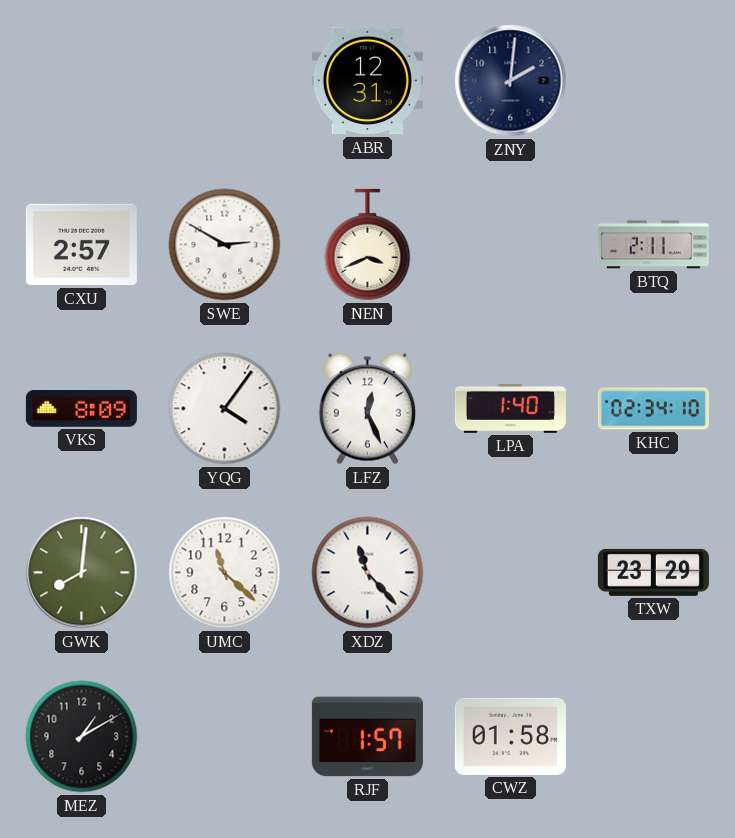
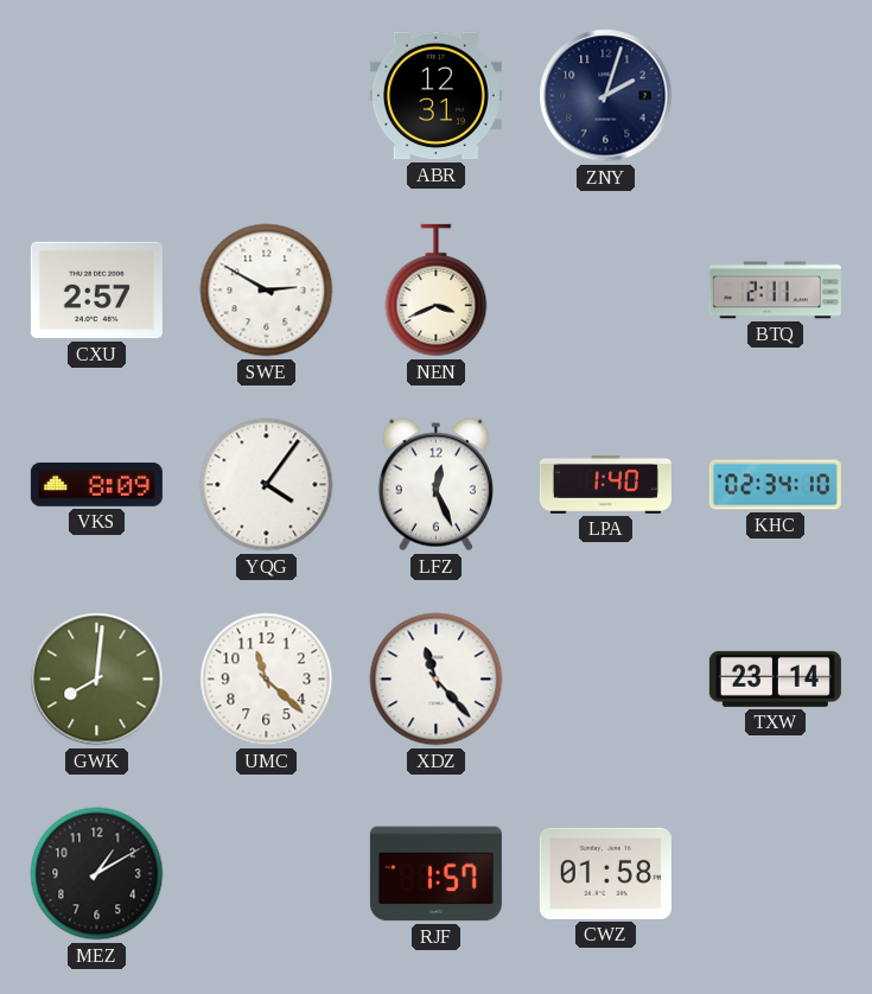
ZNY: 2:01 -> 2:03
TXW: 23:29 -> 23:14
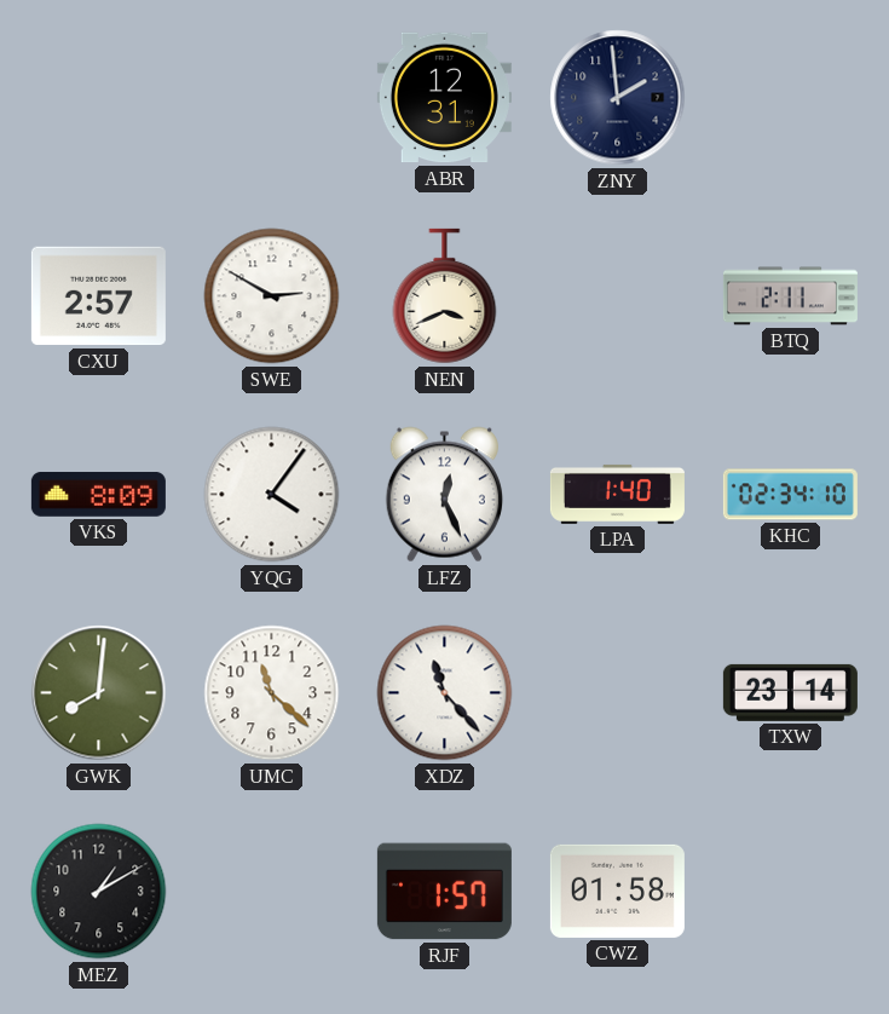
ZNY: 2:03 -> 1:59
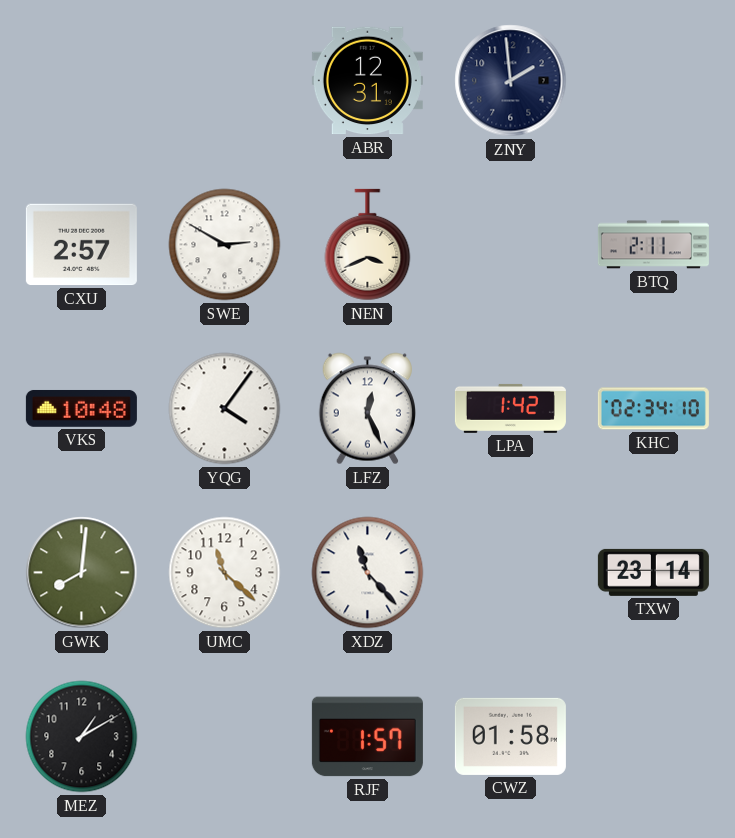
VKS: 8:09 -> 10:48
LPA: 1:40 -> 1:42
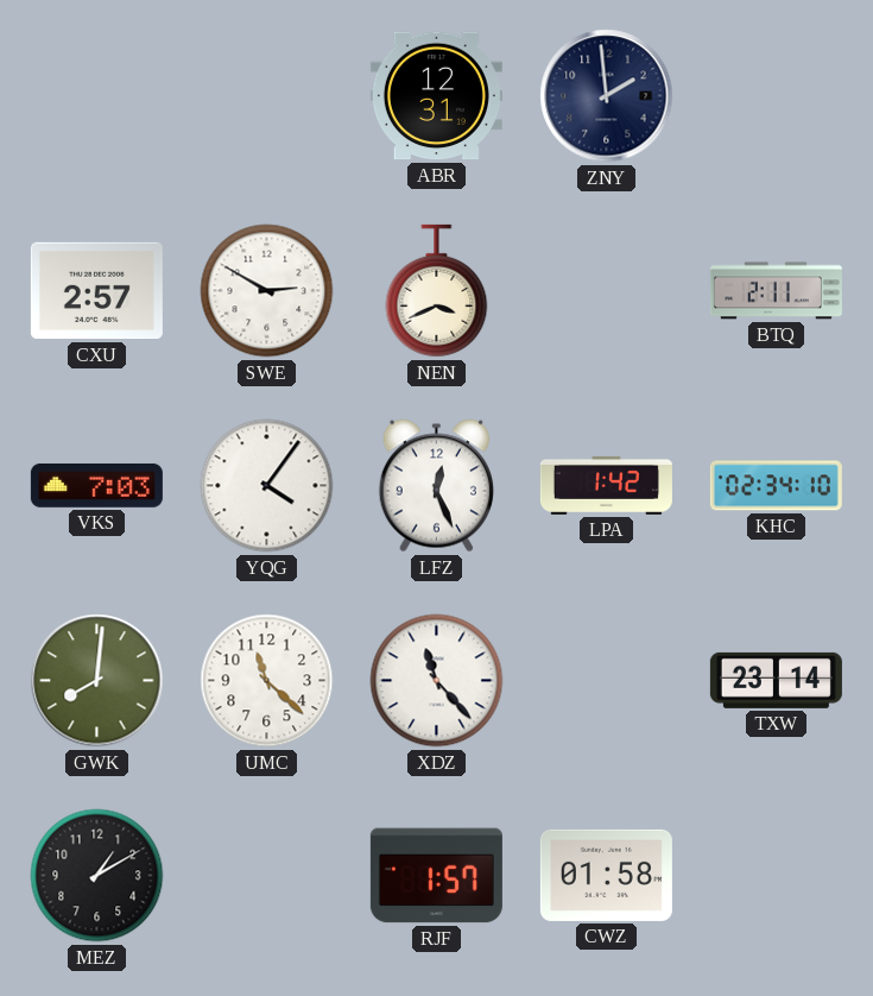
VKS: 10:48 -> 7:03
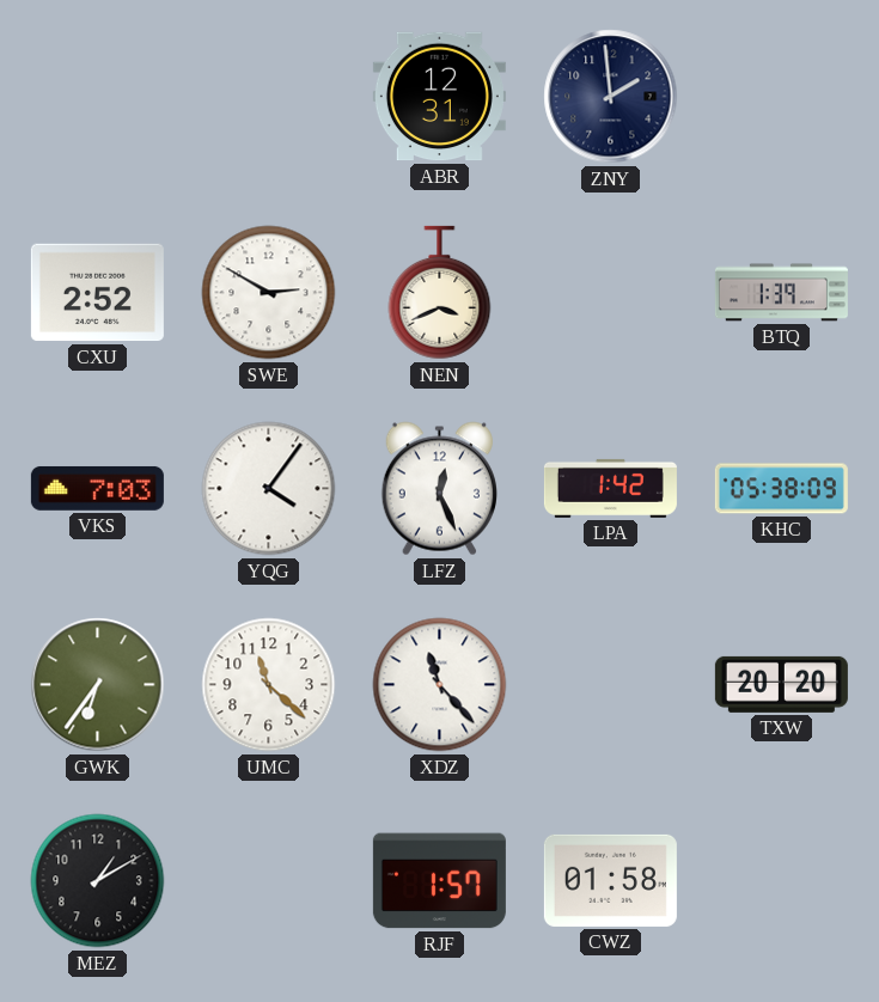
CXU: 2:57 -> 2:52
BTQ: 2:11 -> 1:39
KHC: 02:34 -> 05:38
GWK: 8:01 -> 6:36
TXW: 23:14 -> 20:20
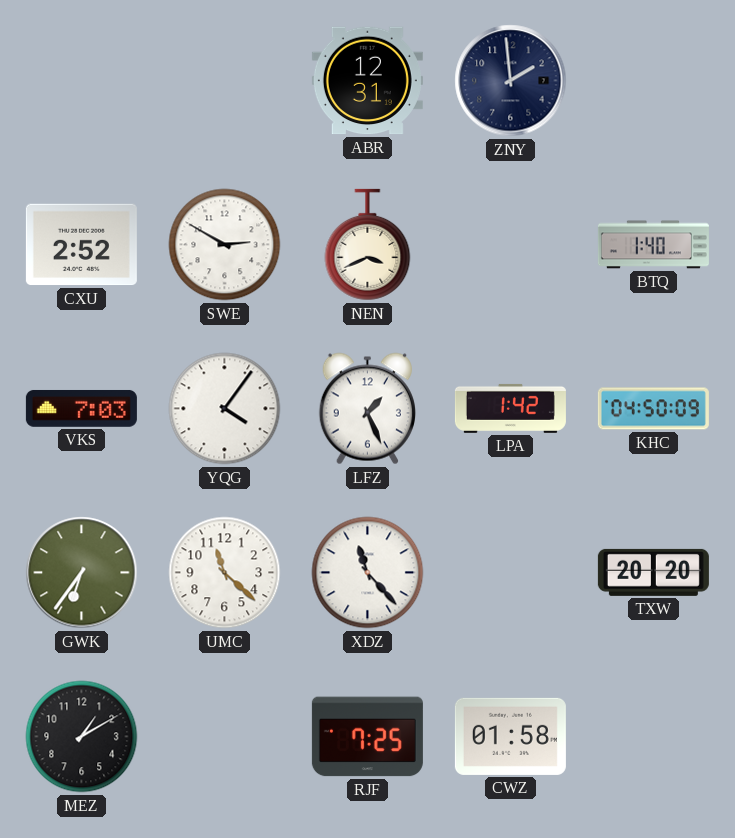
BTQ: 1:39 -> 1:40
LFZ: 12:26 -> 1:26
KHC: 05:38 -> 04:50
RJF: 1:57 -> 7:25
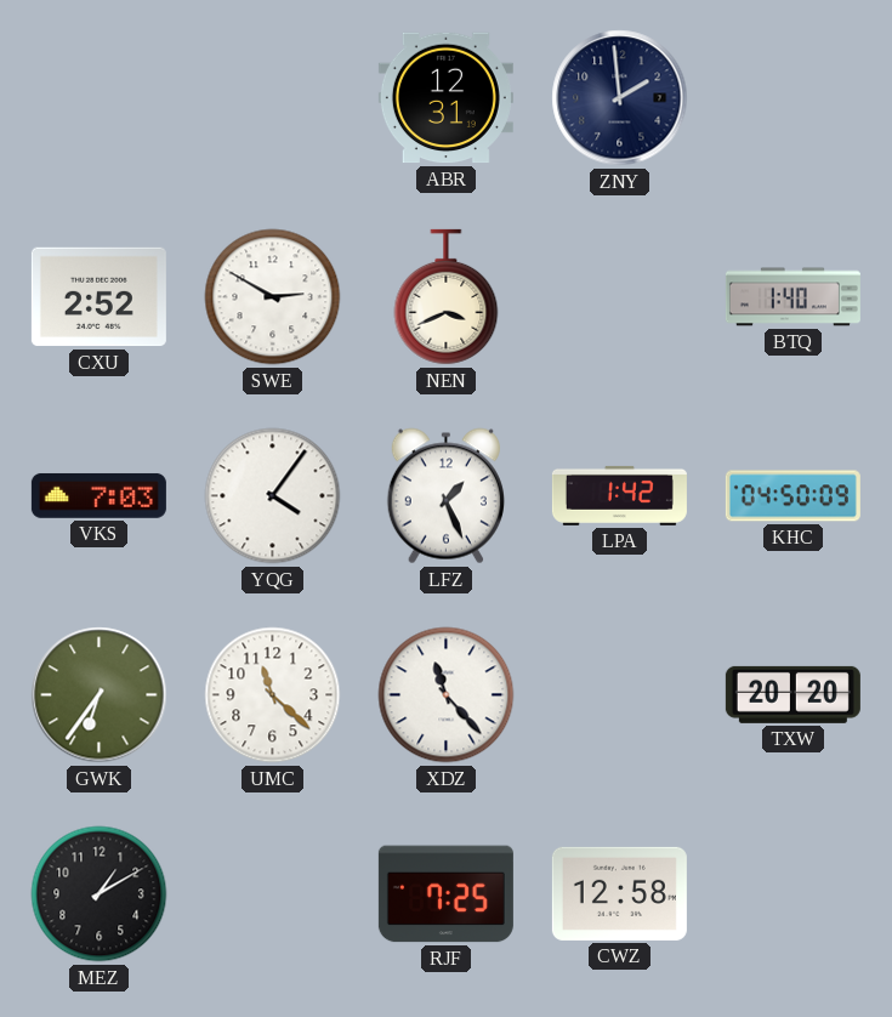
CWZ: 01:58 -> 12:58
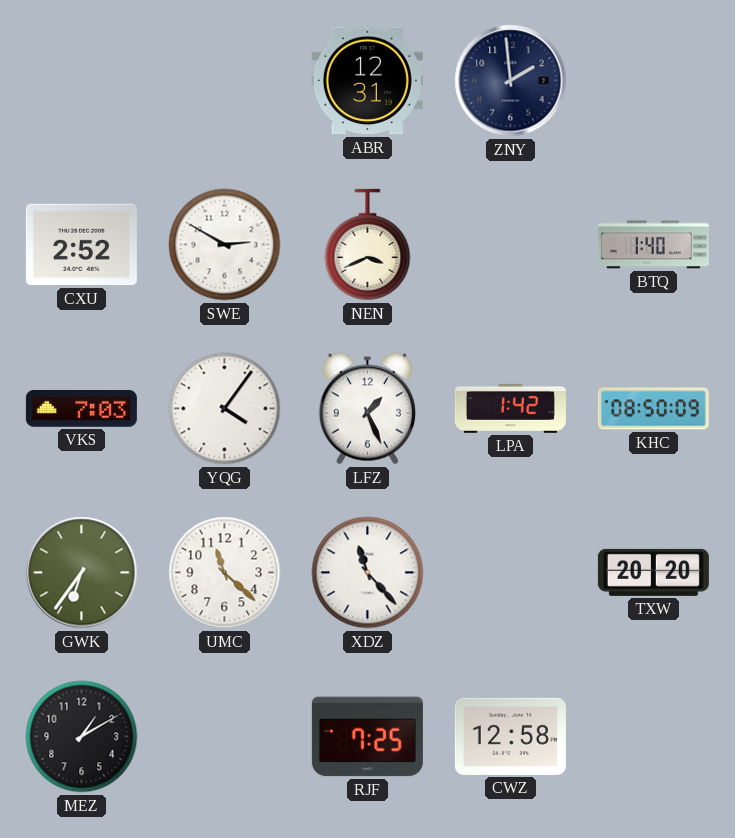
KHC: 04:50 -> 08:50
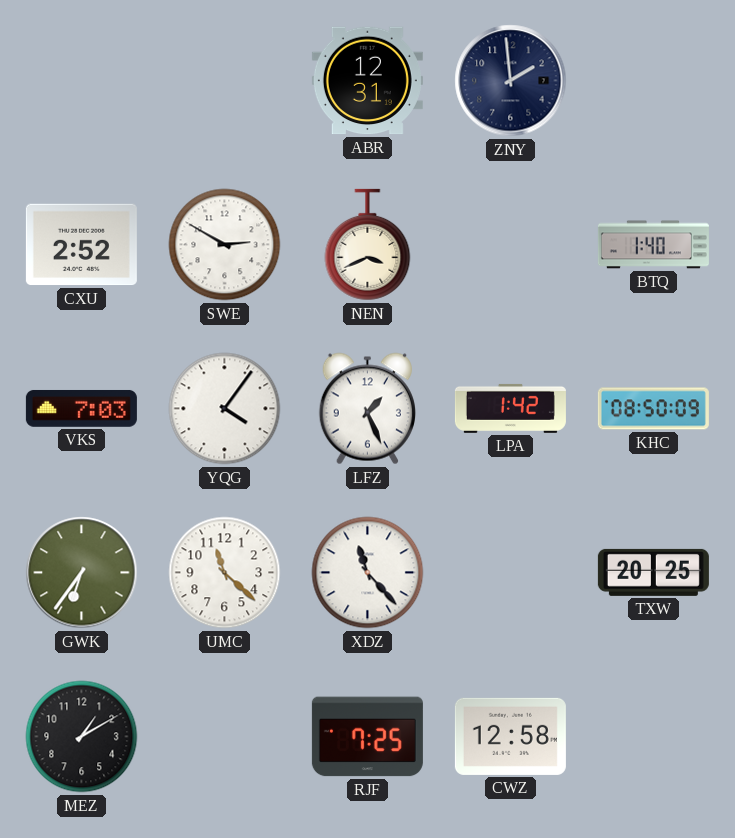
TXW: 20:20 -> 20:25
